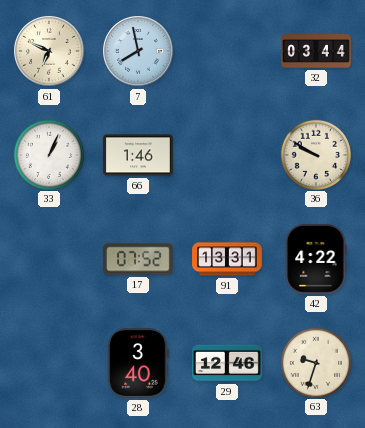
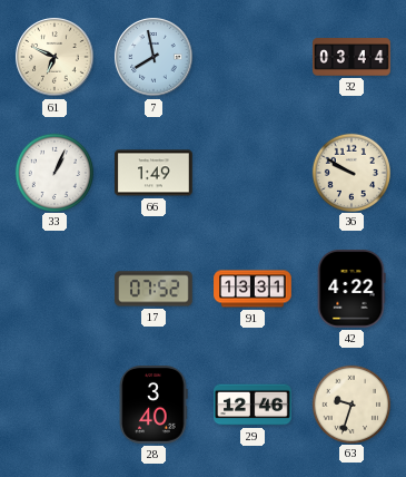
66: 1:46 -> 1:49
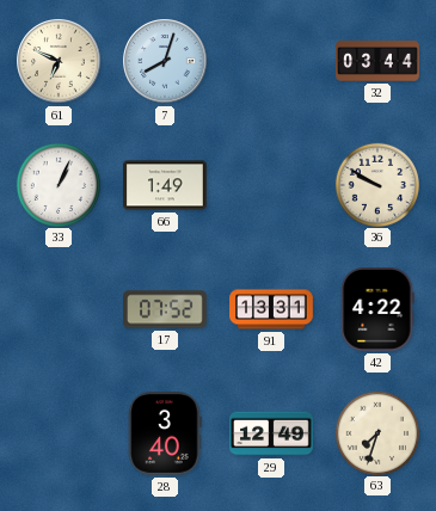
7: 7:58 -> 8:03
29: 12:46 -> 12:49
63: 9:33 -> 7:33
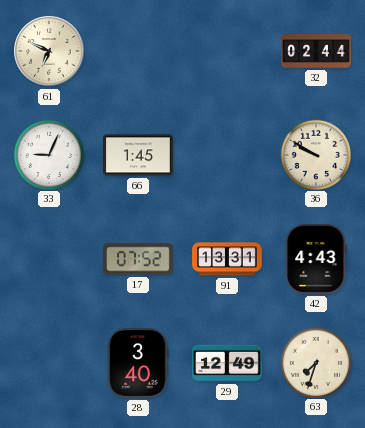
7: 8:03 -> none
32: 03:44 -> 02:44
33: 1:04 -> 9:04
66: 1:49 -> 1:45
42: 4:22 -> 4:43
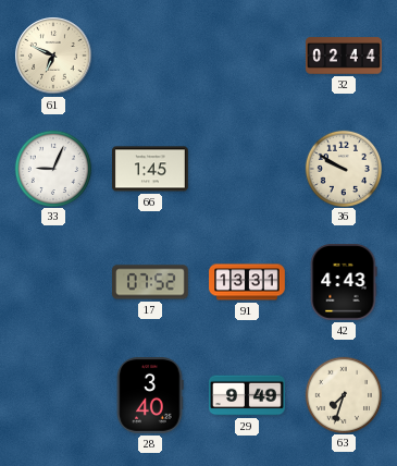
29: 12:49 -> 9:49
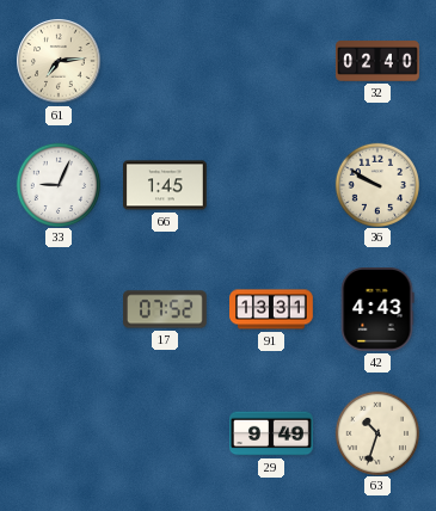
61: 6:49 -> 7:14
32: 02:44 -> 02:40
28: 3:40 -> none
63: 7:33 -> 10:33
